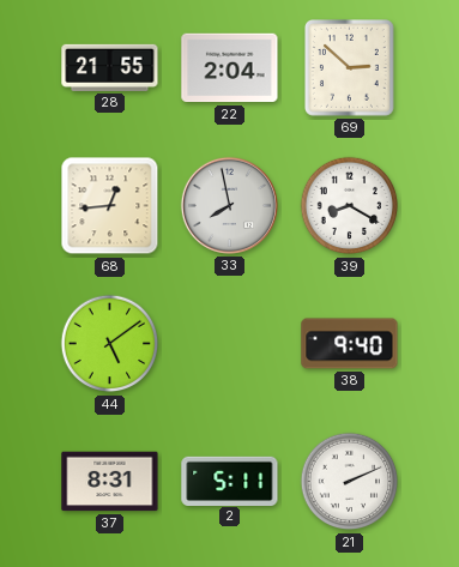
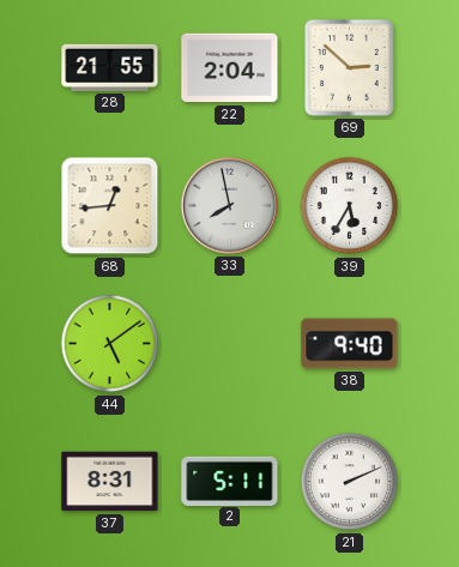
39: 8:20 -> 5:35
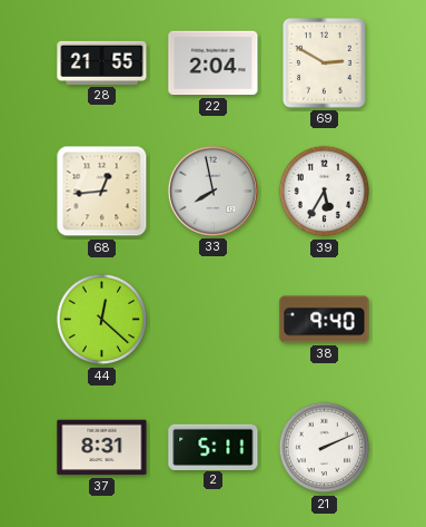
69: 2:52 -> 2:50
44: 5:09 -> 12:22
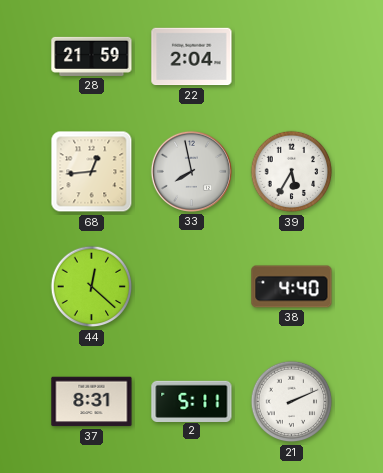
28: 21:55 -> 21:59
69: 2:50 -> none
38: 9:40 -> 4:40
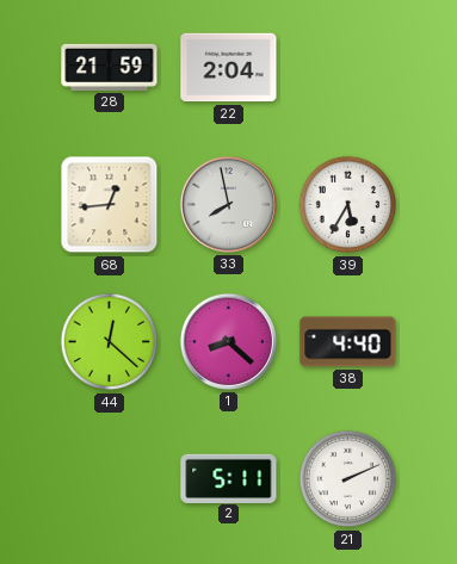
1: none -> 8:22
37: 8:31 -> none
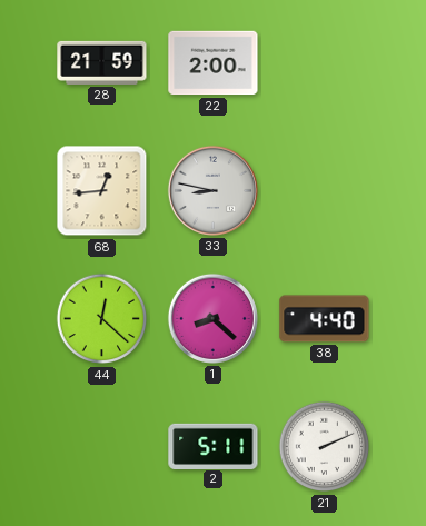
22: 2:04 -> 2:00
33: 7:58 -> 8:47
39: 5:35 -> none
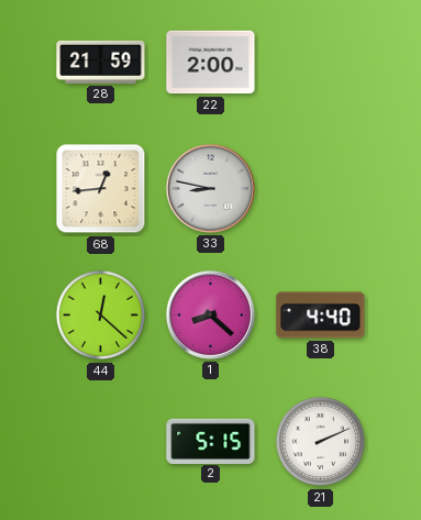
2: 5:11 -> 5:15
